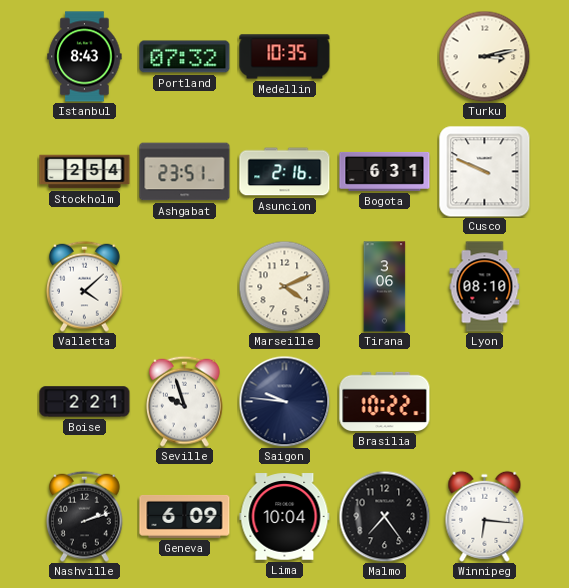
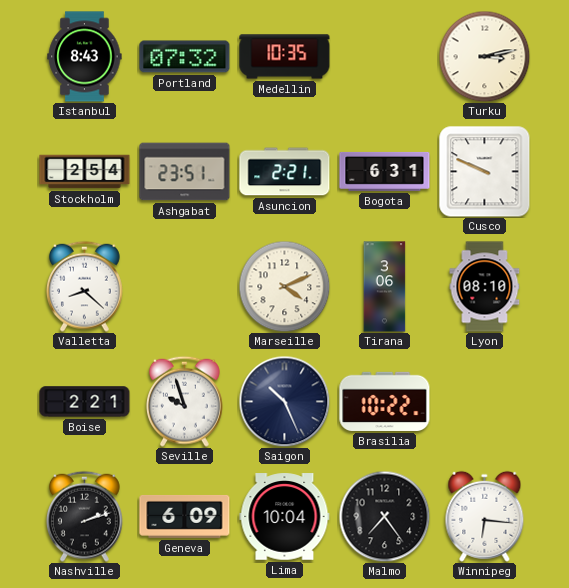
Asuncion: 2:16 -> 2:21
Valletta: 4:08 -> 8:22
Saigon: 9:46 -> 10:26
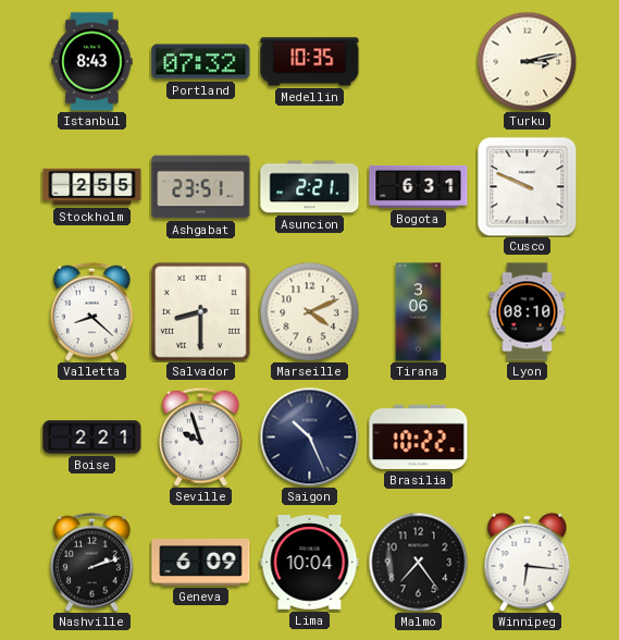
Stockholm: 2:54 -> 2:55
Salvador: none -> 8:30
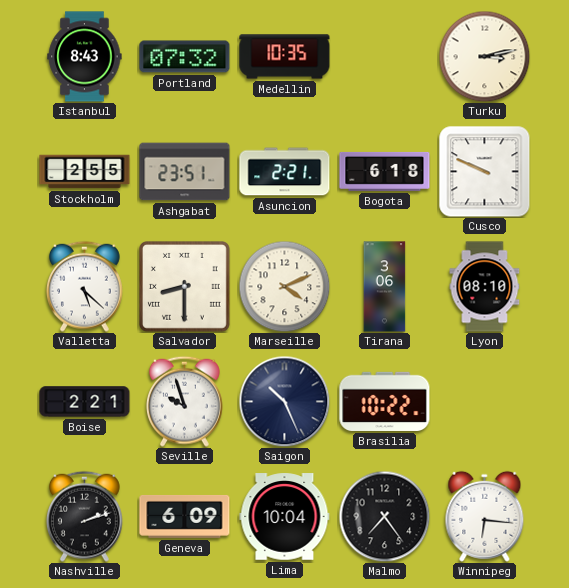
Bogota: 6:31 -> 6:18
Valletta: 8:22 -> 5:22
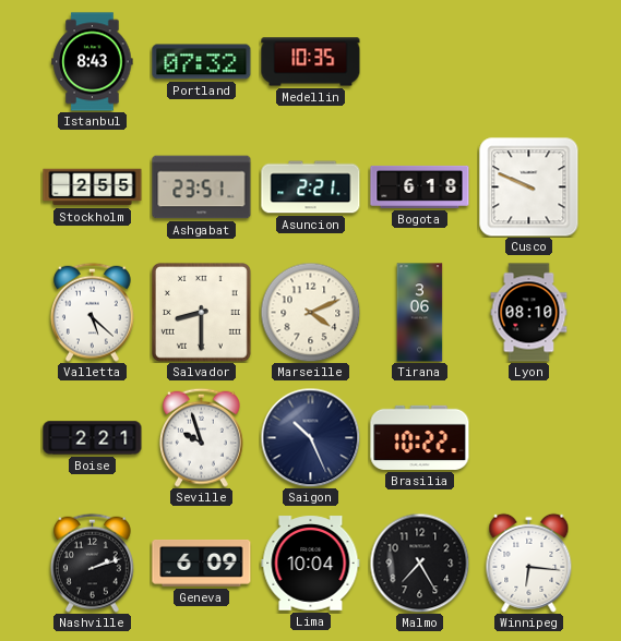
Turku: 3:13 -> none
Malmo: 7:24 -> 7:25
